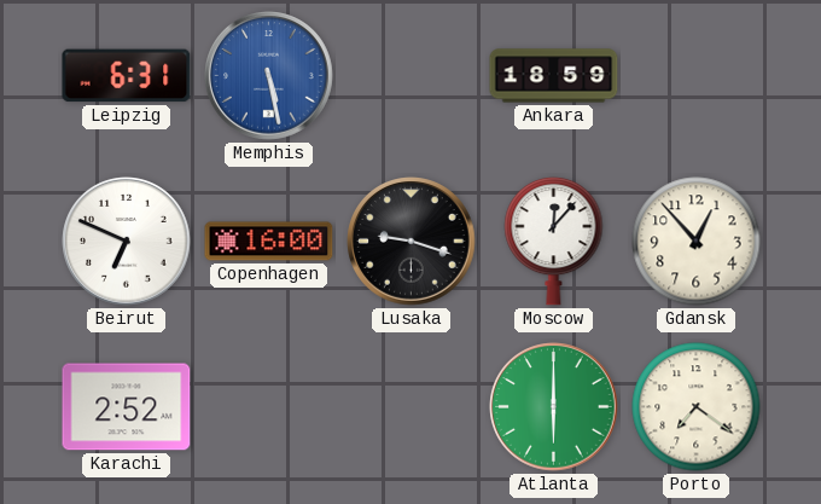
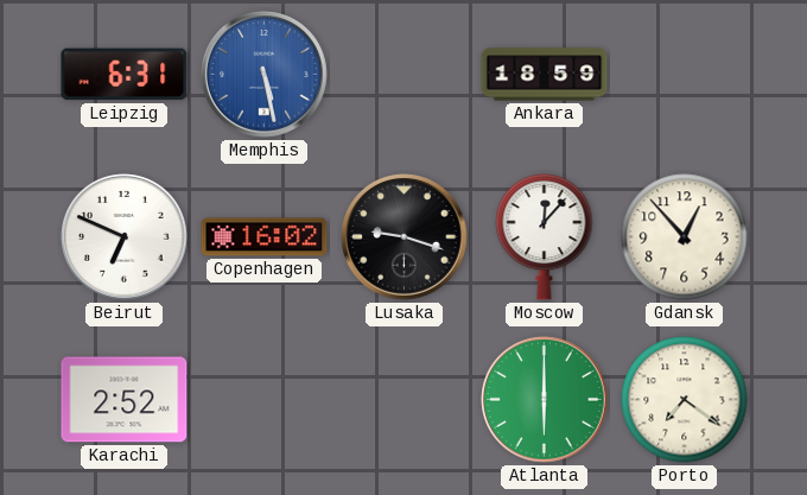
Copenhagen: 16:00 -> 16:02
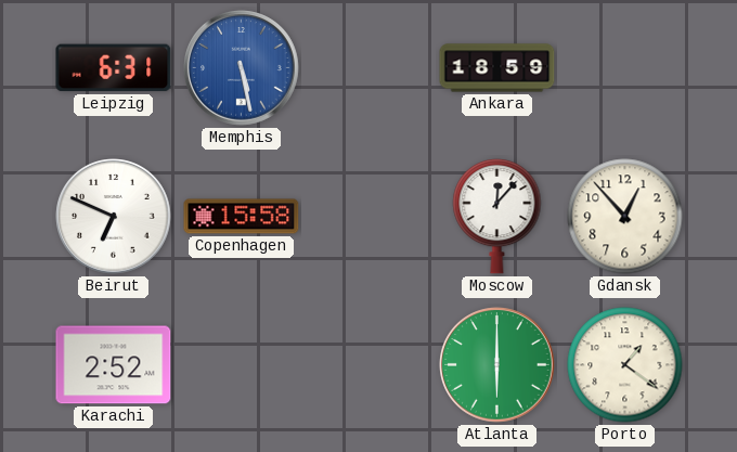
Copenhagen: 16:02 -> 15:58
Lusaka: 9:18 -> none
Porto: 7:21 -> 1:21
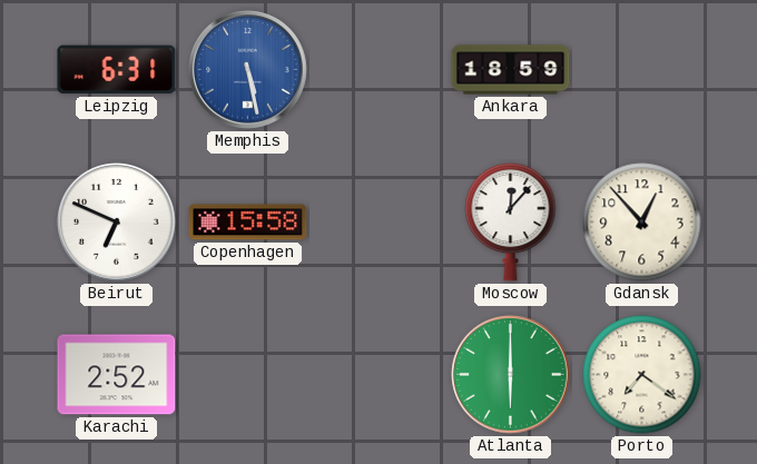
Porto: 1:21 -> 7:21
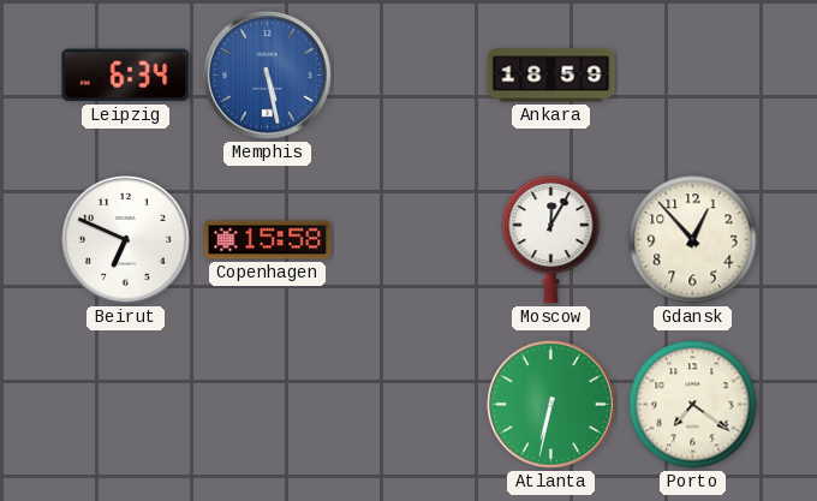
Leipzig: 6:31 -> 6:34
Moscow: 12:07 -> 12:05
Karachi: 2:52 -> none
Atlanta: 6:00 -> 6:32
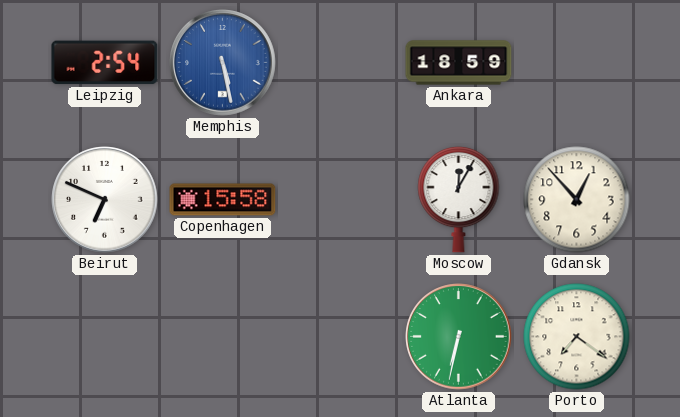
Leipzig: 6:34 -> 2:54
